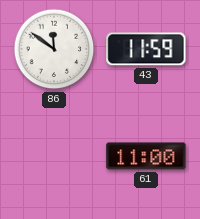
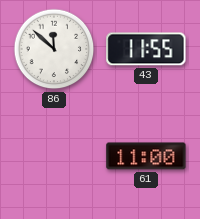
86: 11:51 -> 11:52
43: 11:59 -> 11:55
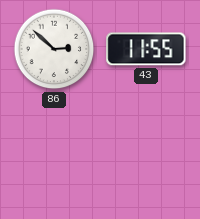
86: 11:52 -> 2:52
61: 11:00 -> none
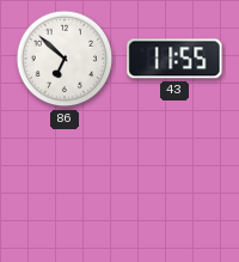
86: 2:52 -> 6:52
